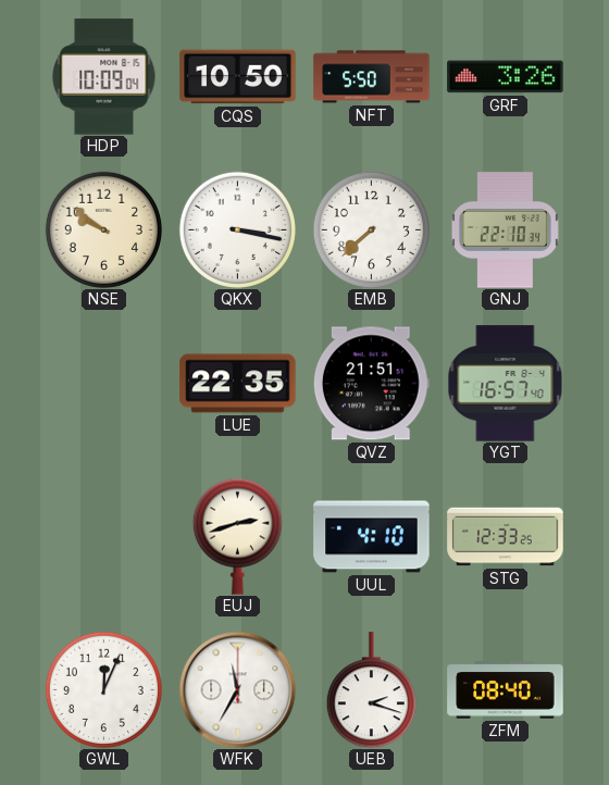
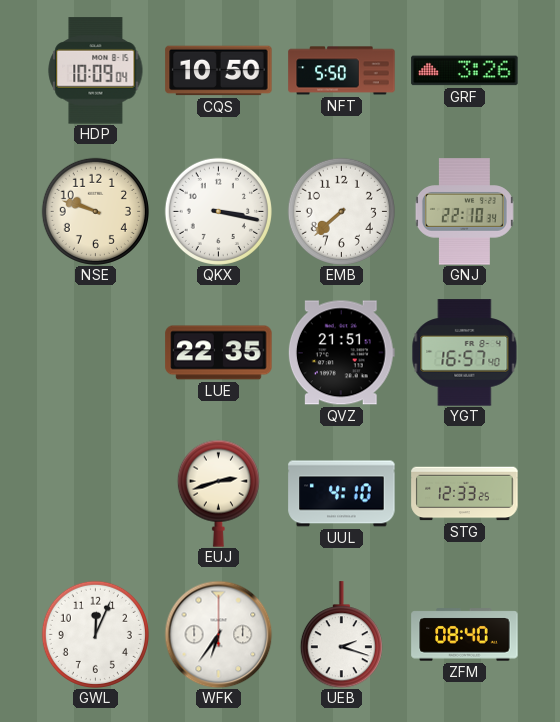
NSE: 9:51 -> 9:48
WFK: 11:35 -> 6:36
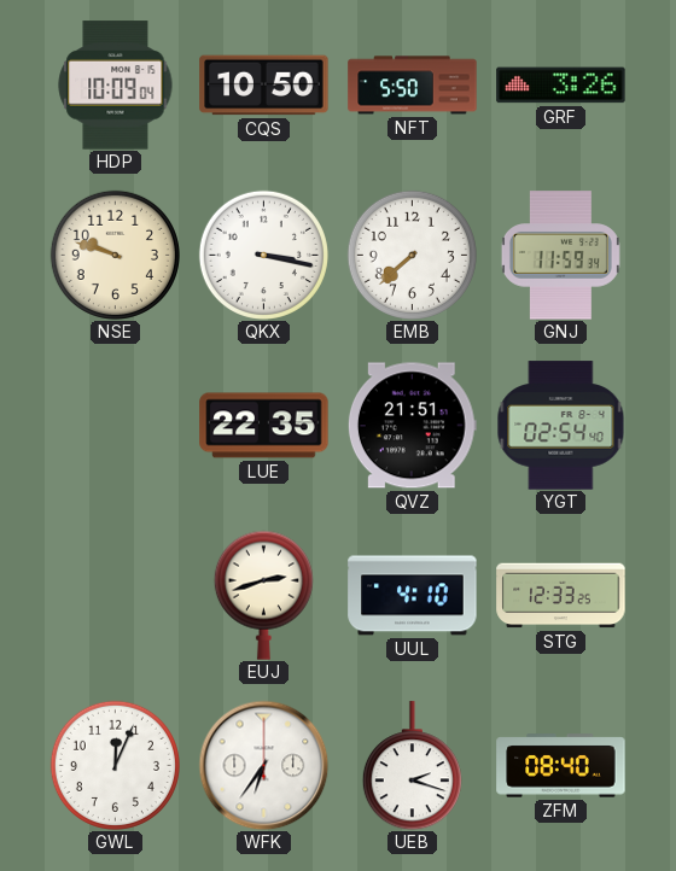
GNJ: 22:10 -> 11:59
YGT: 16:57 -> 02:54
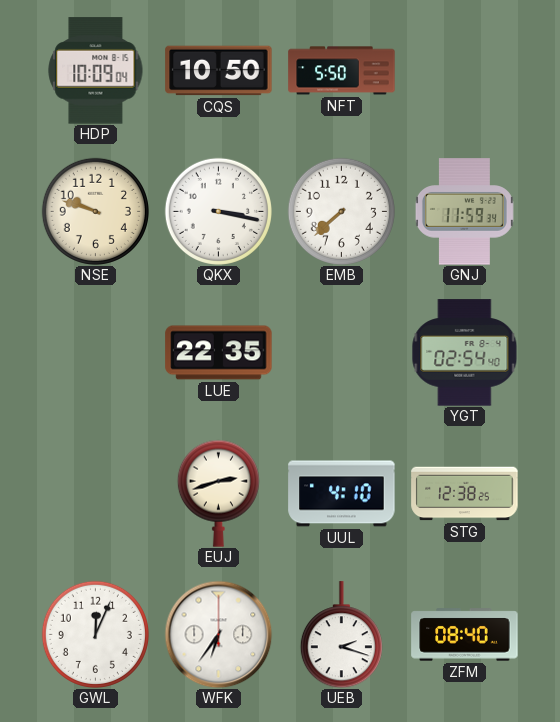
GRF: 3:26 -> none
QVZ: 21:51 -> none
STG: 12:33 -> 12:38
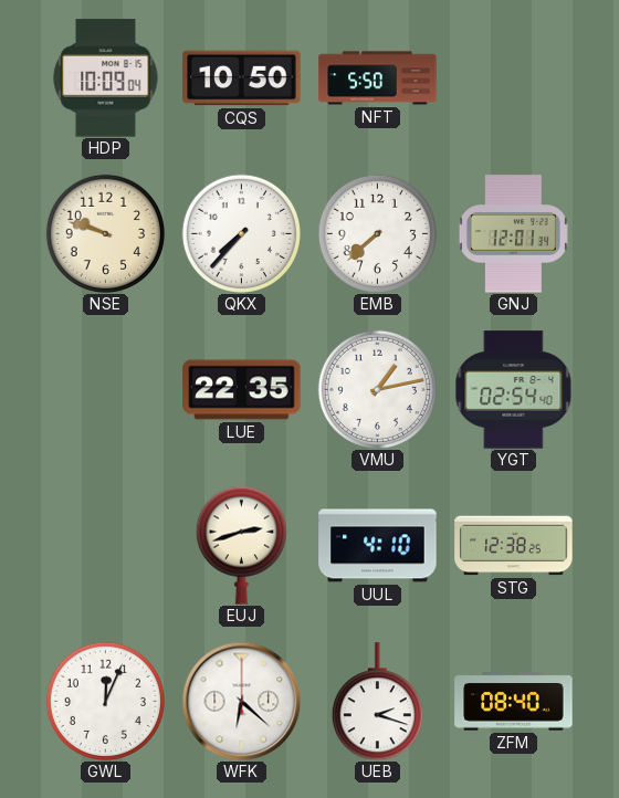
QKX: 3:17 -> 7:37
GNJ: 11:59 -> 12:01
VMU: none -> 1:13
WFK: 6:36 -> 6:22
